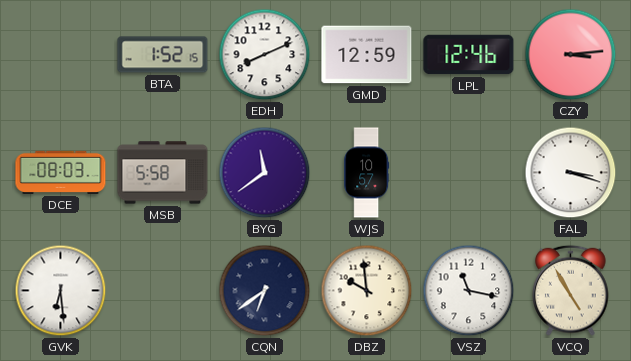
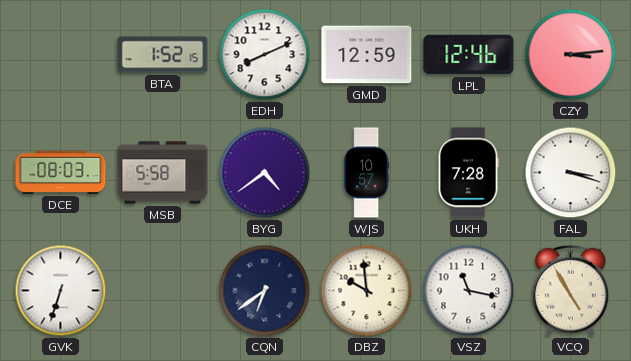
BYG: 11:39 -> 4:39
UKH: none -> 7:28
GVK: 6:29 -> 6:33
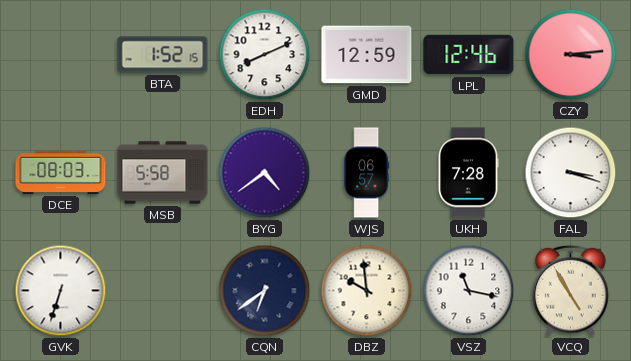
WJS: 10:57 -> 06:57
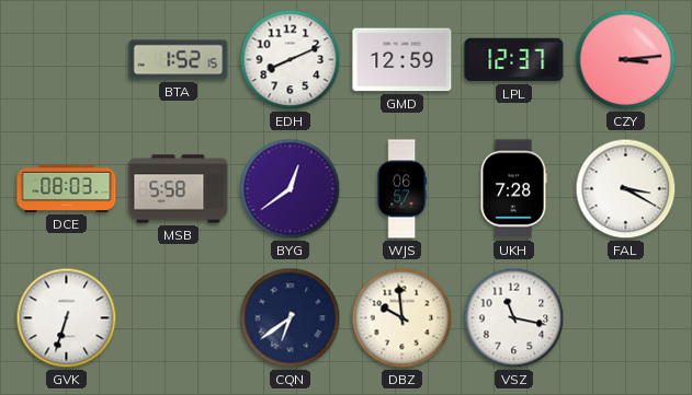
LPL: 12:46 -> 12:37
BYG: 4:39 -> 12:39
FAL: 3:18 -> 3:20
VCQ: 4:55 -> none
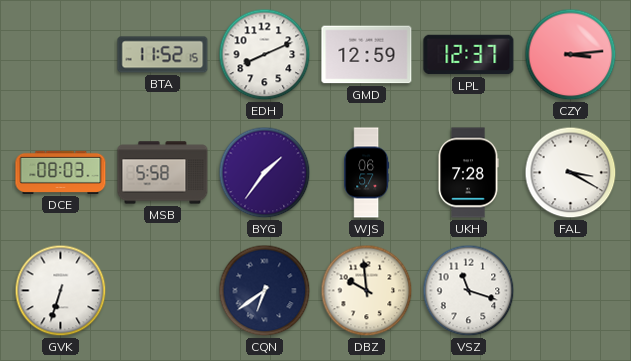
BTA: 1:52 -> 11:52
BYG: 12:39 -> 1:36
VSZ: 11:17 -> 11:18
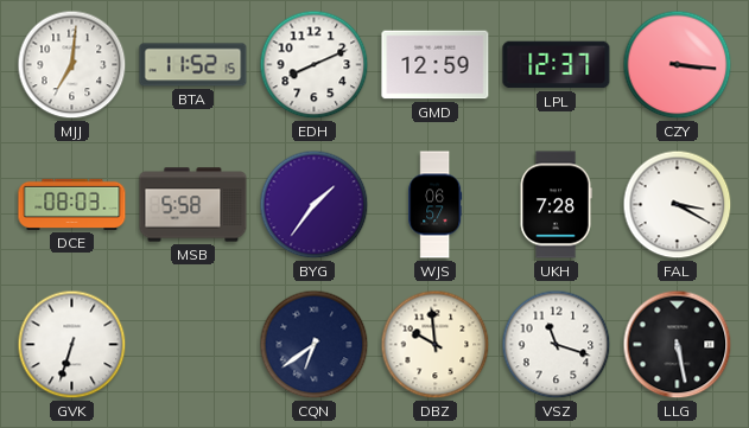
MJJ: none -> 7:01
CZY: 3:14 -> 3:16
LLG: none -> 5:28
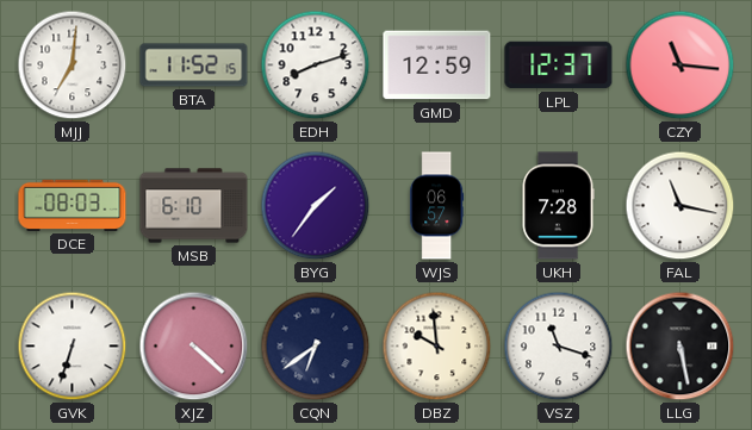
EDH: 8:11 -> 8:12
CZY: 3:16 -> 11:16
MSB: 5:58 -> 6:10
FAL: 3:20 -> 11:17
XJZ: none -> 4:22
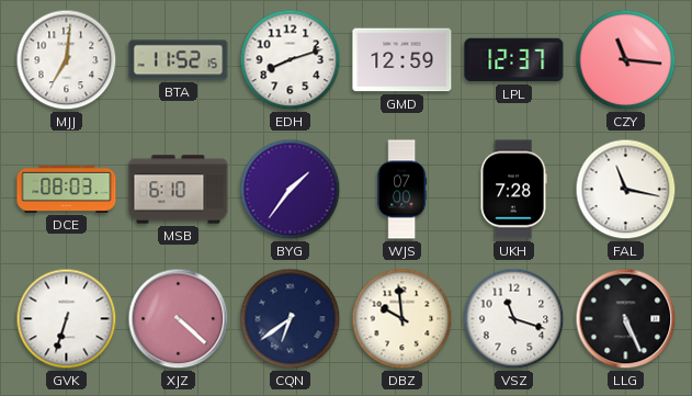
WJS: 06:57 -> 07:00
LLG: 5:28 -> 5:26
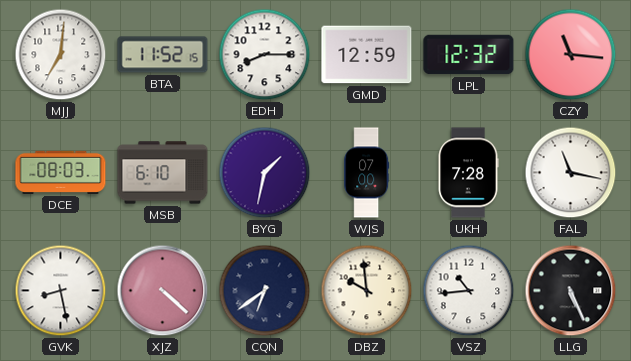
EDH: 8:12 -> 8:15
LPL: 12:37 -> 12:32
BYG: 1:36 -> 1:32
GVK: 6:33 -> 8:28
VSZ: 11:18 -> 10:44
